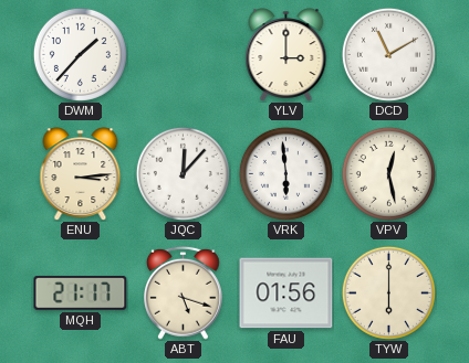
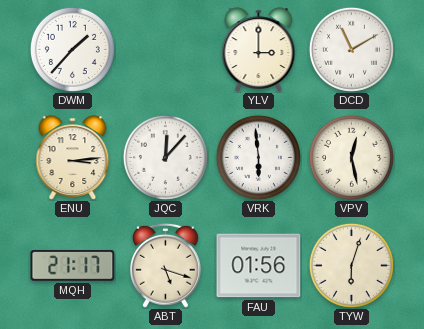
TYW: 6:00 -> 6:03
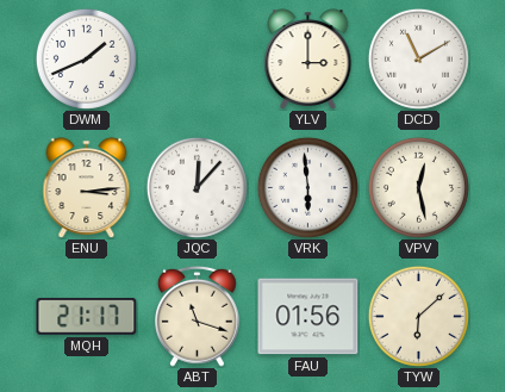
DWM: 1:37 -> 1:41
ABT: 5:18 -> 11:18
TYW: 6:03 -> 6:08
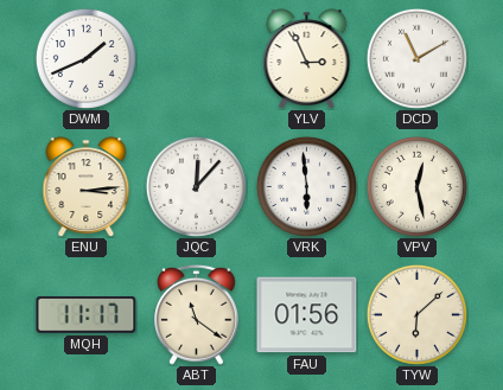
YLV: 3:00 -> 2:56
MQH: 21:17 -> 11:17
ABT: 11:18 -> 11:21
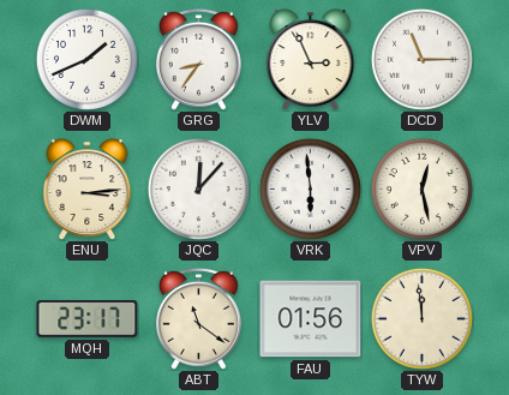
GRG: none -> 8:36
DCD: 11:10 -> 11:15
MQH: 11:17 -> 23:17
TYW: 6:08 -> 11:59
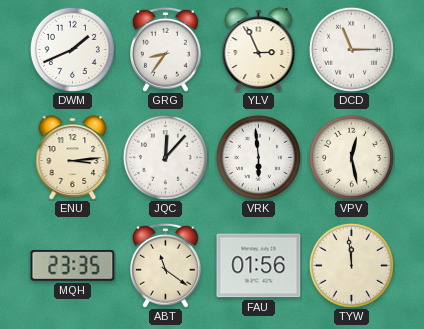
MQH: 23:17 -> 23:35
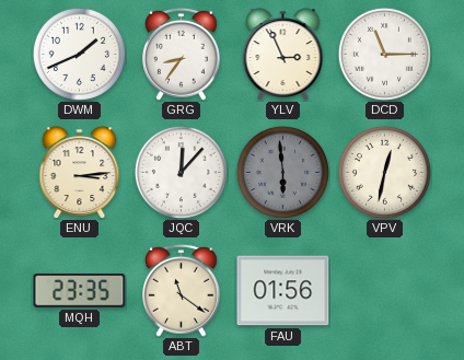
VRK dial: white -> grey
VPV: 12:28 -> 12:32
TYW: 11:59 -> none
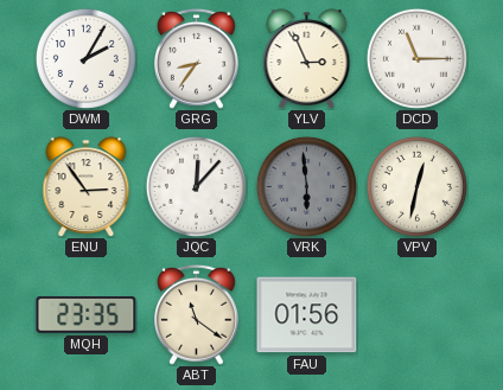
DWM: 1:41 -> 2:05
ENU: 3:14 -> 2:54
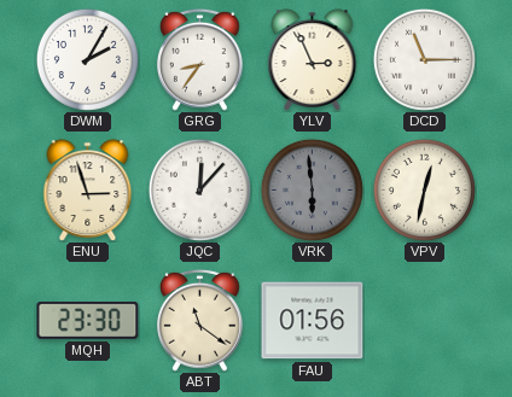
ENU: 2:54 -> 2:57
MQH: 23:35 -> 23:30
